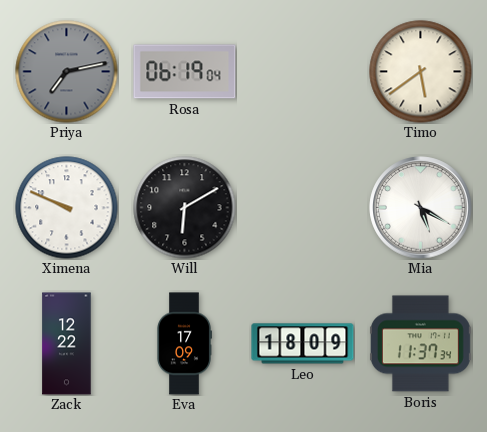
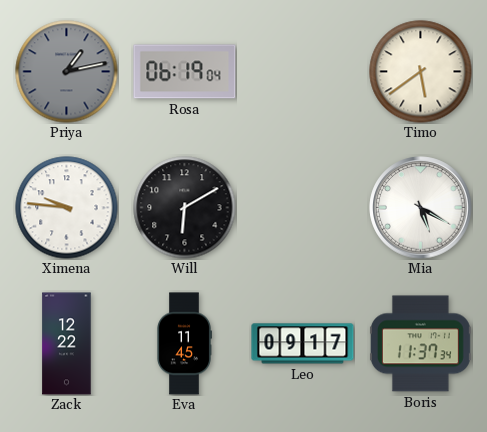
Priya: 7:13 -> 1:13
Ximena: 9:49 -> 9:46
Eva: 17:09 -> 11:45
Leo: 18:09 -> 09:17
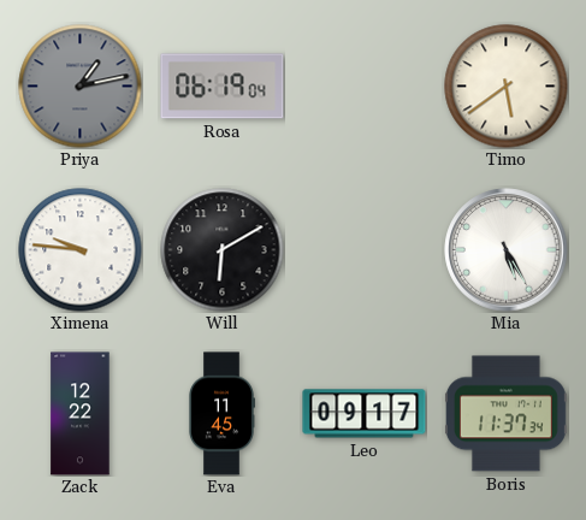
Mia: 5:20 -> 5:25
